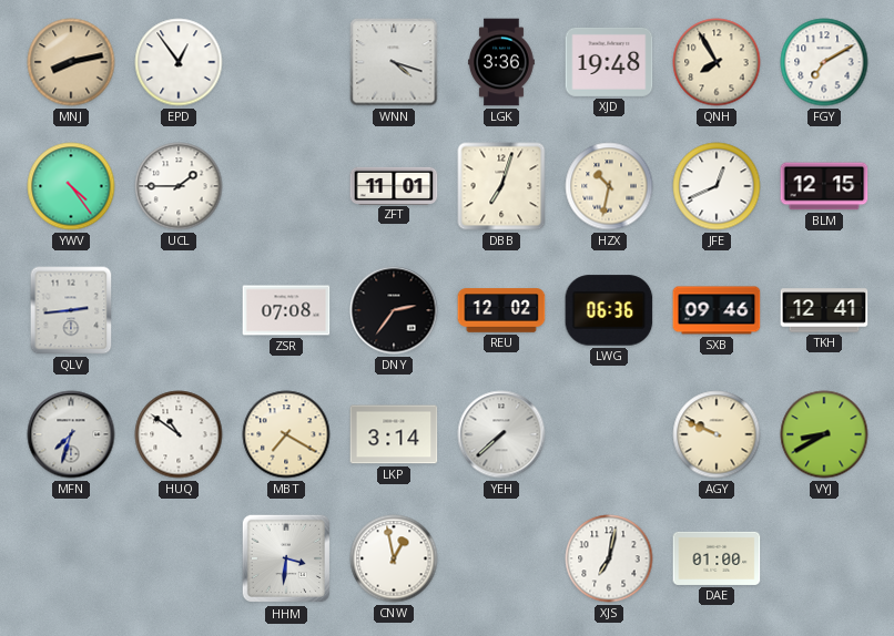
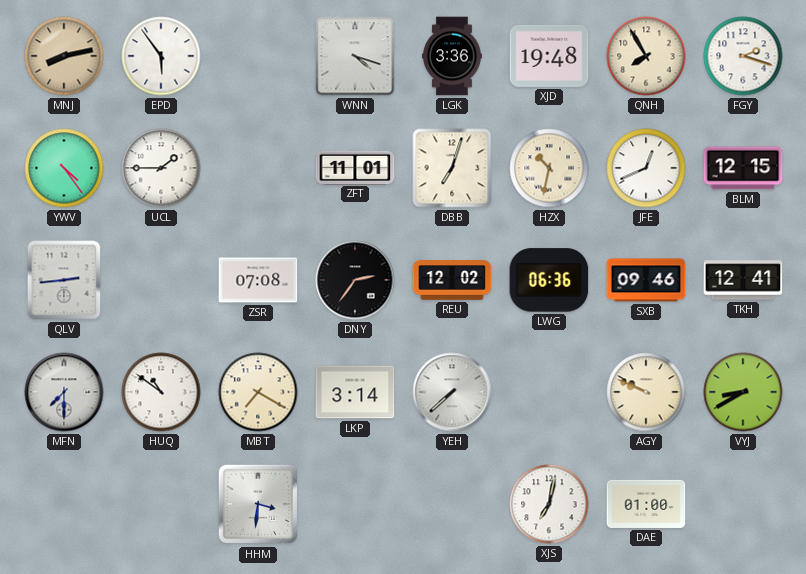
EPD: 12:54 -> 5:54
FGY: 7:10 -> 2:18
MFN: 7:33 -> 7:30
CNW: 12:58 -> none
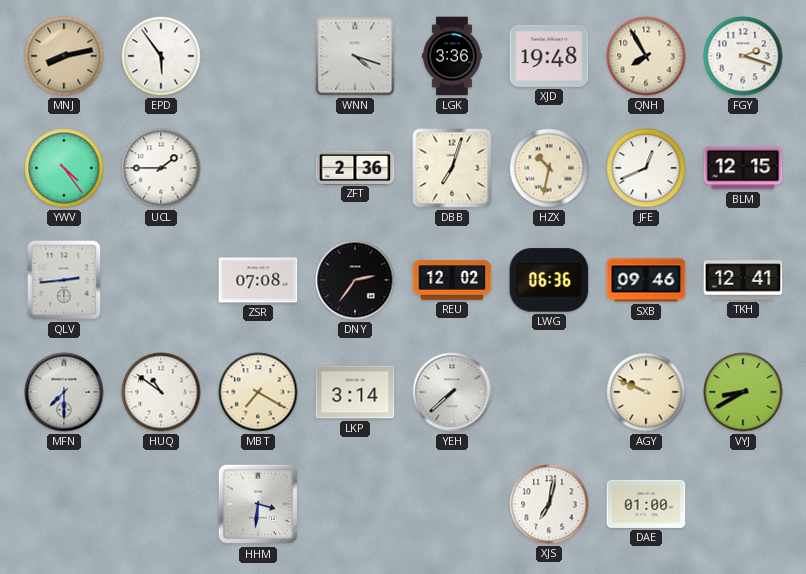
ZFT: 11:01 -> 2:36
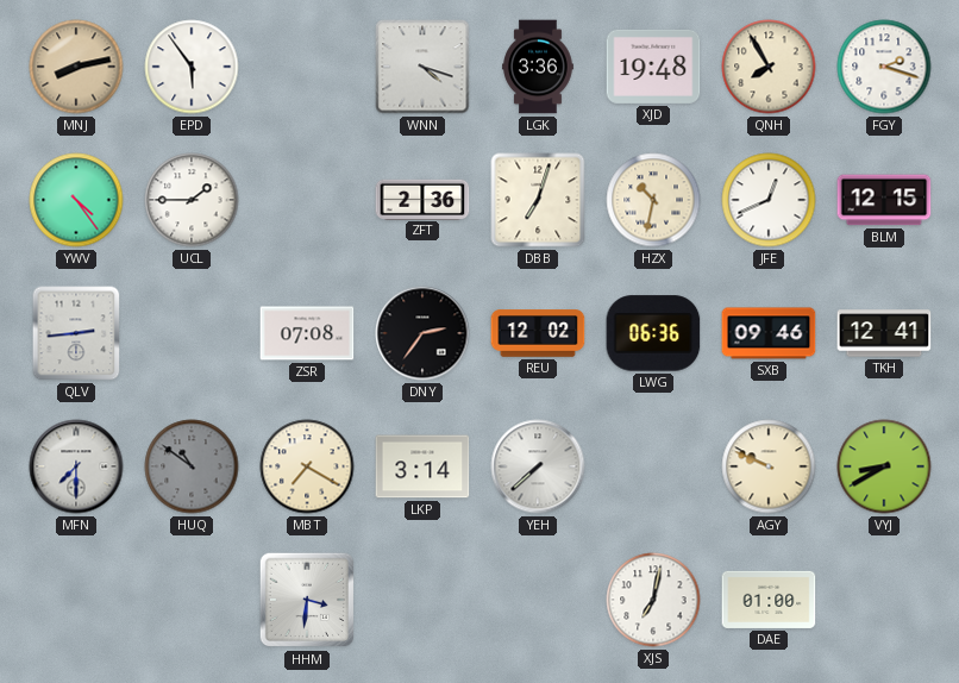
HUQ dial: white -> grey
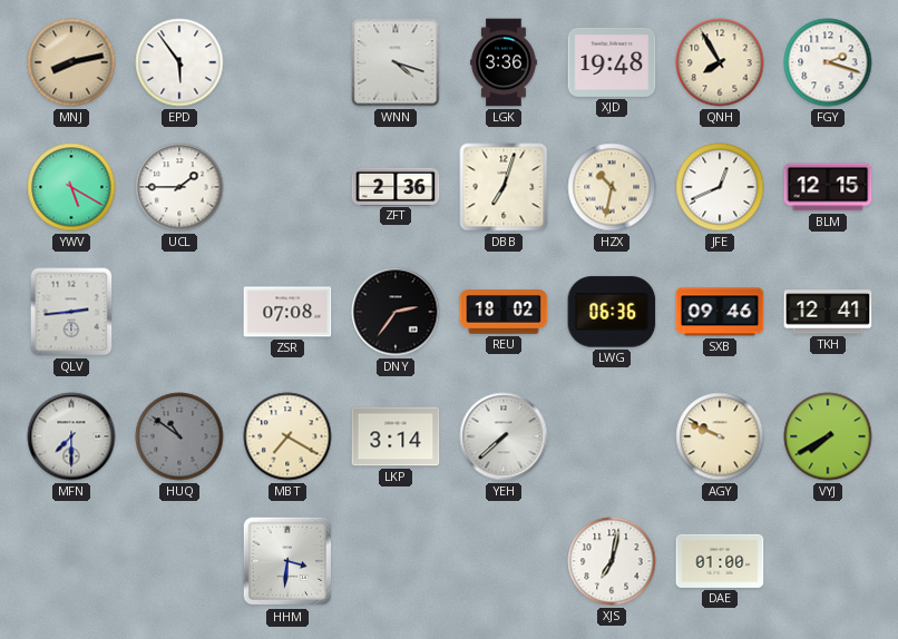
YWV: 4:24 -> 5:20
REU: 12:02 -> 18:02
VYJ: 8:40 -> 7:40
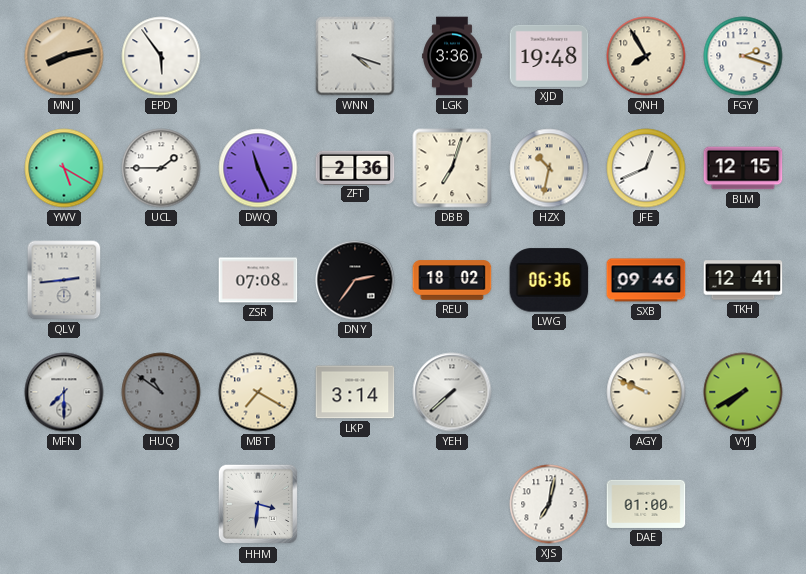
DWQ: none -> 11:26
